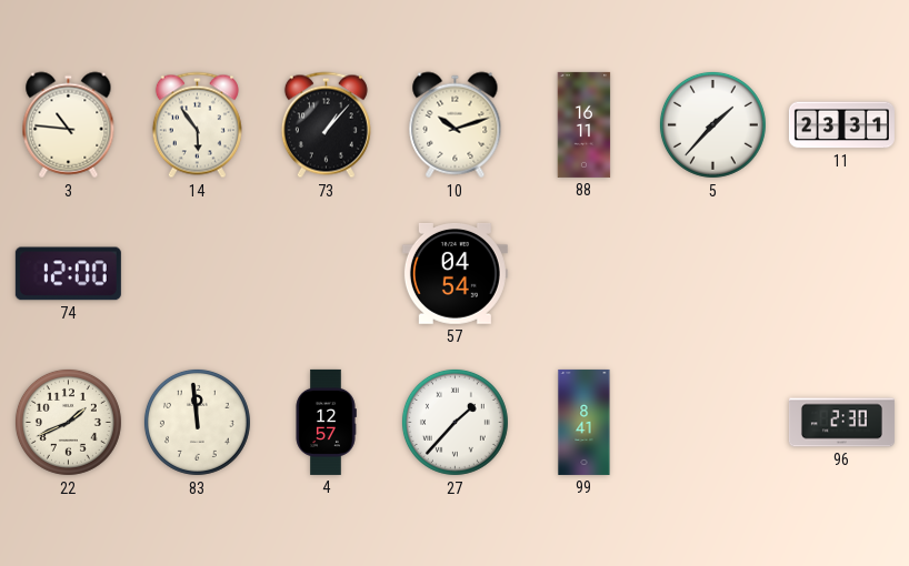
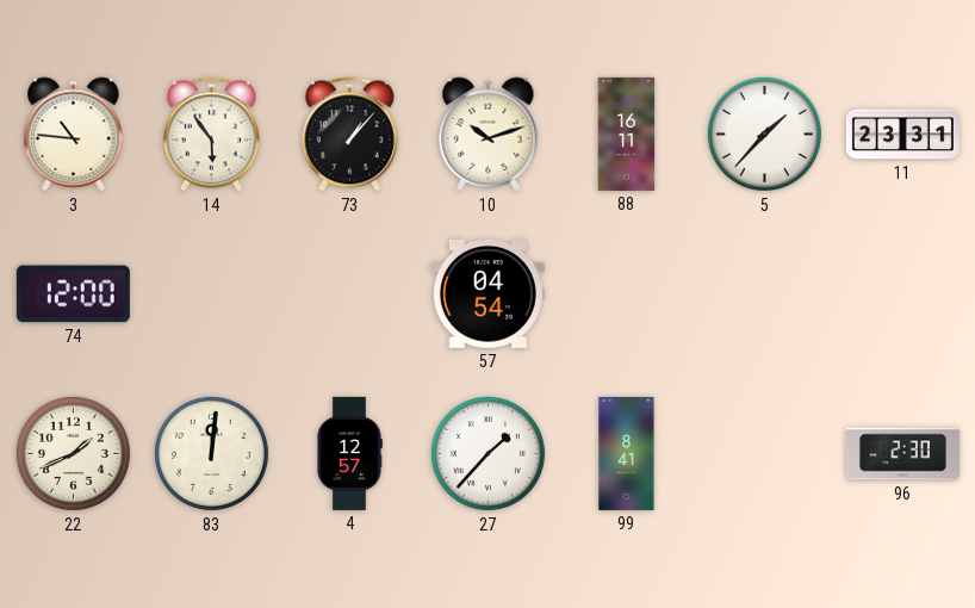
83: 11:59 -> 12:01
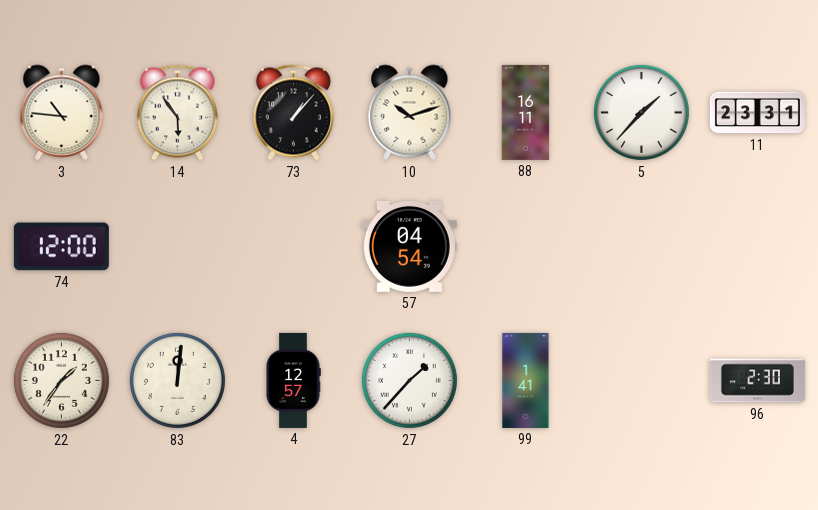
22: 1:41 -> 1:36
99: 8:41 -> 1:41
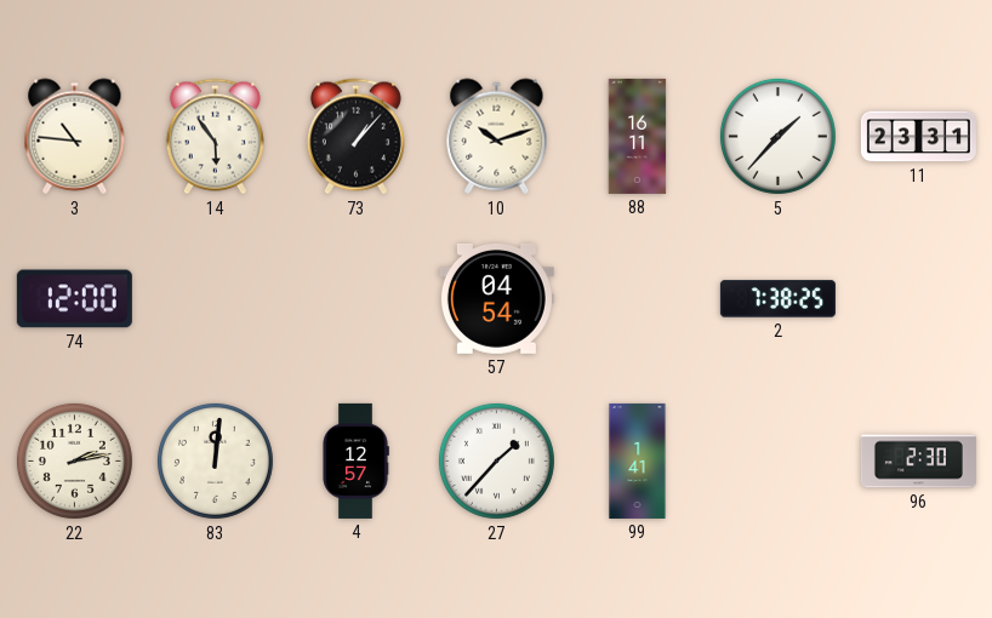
2: none -> 7:38
22: 1:36 -> 2:13
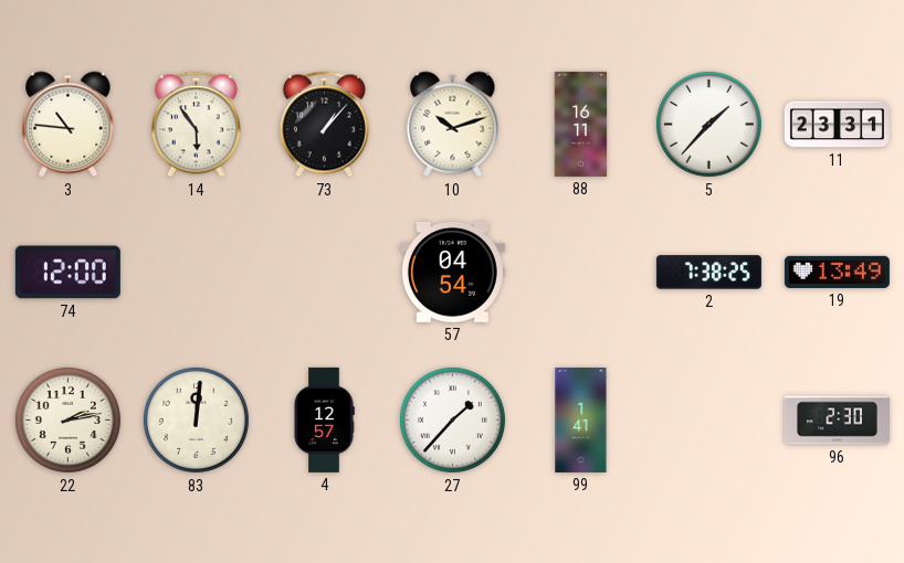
19: none -> 13:49
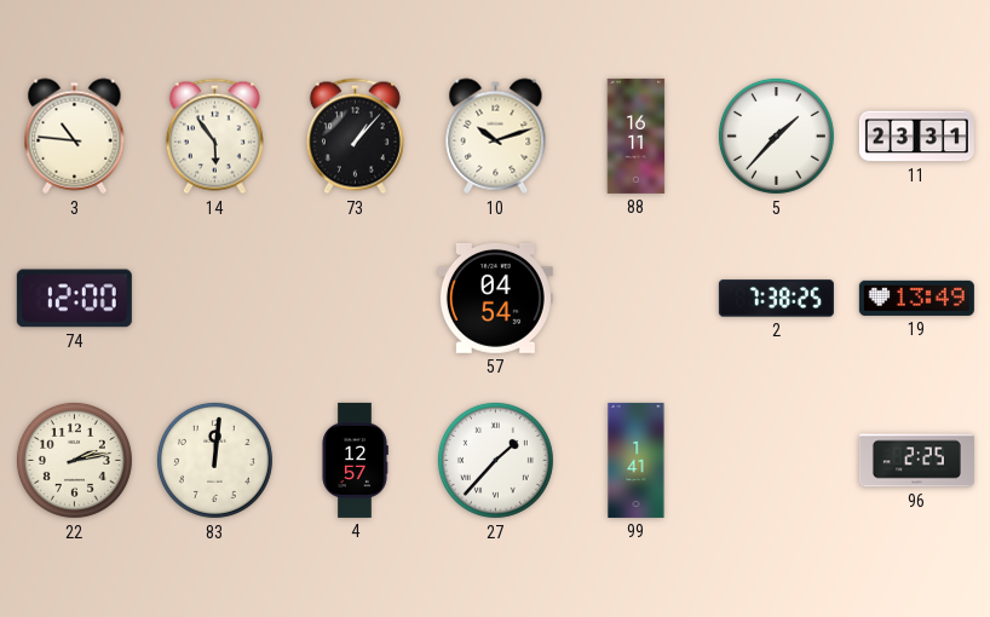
96: 2:30 -> 2:25
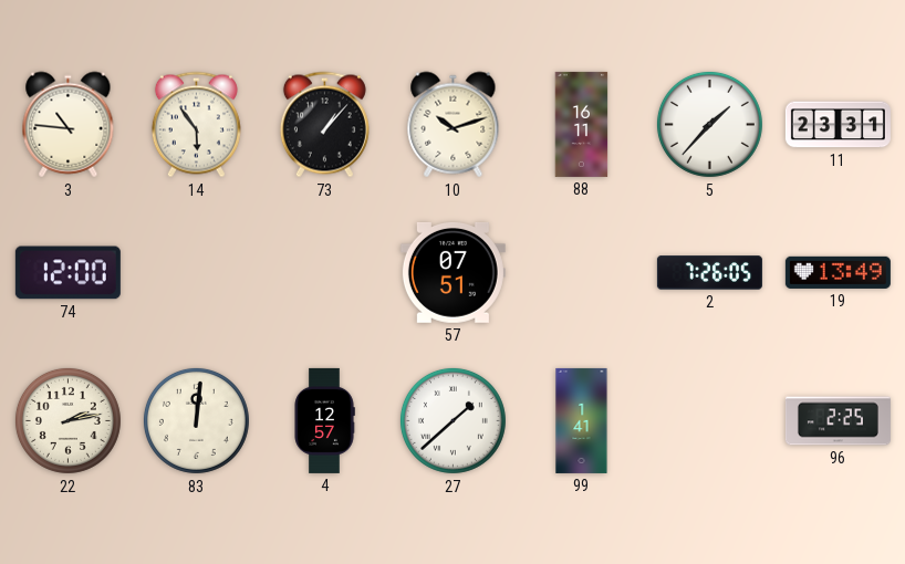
57: 04:54 -> 07:51
2: 7:38 -> 7:26
27: 1:37 -> 1:38
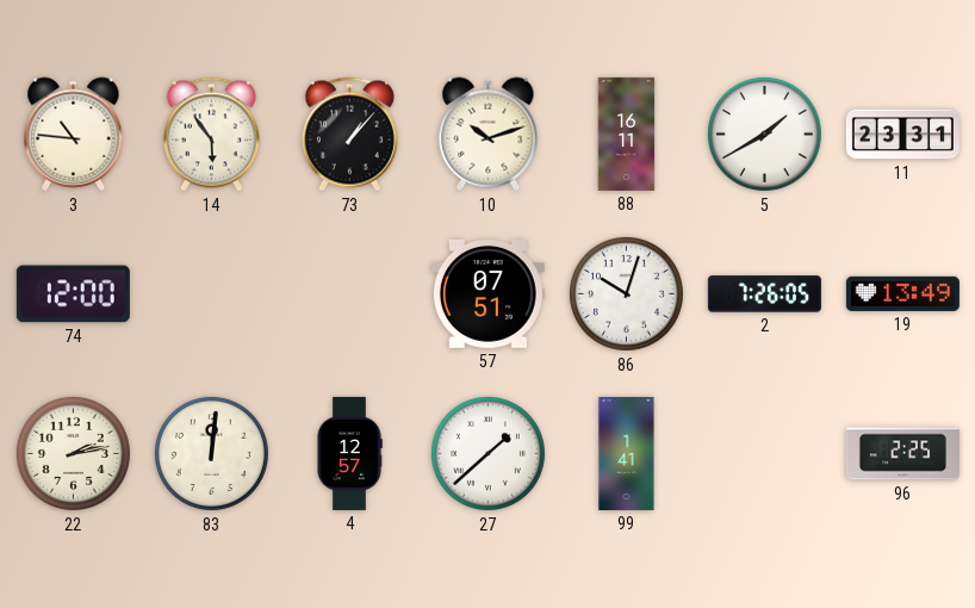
5: 1:37 -> 1:40
86: none -> 10:03
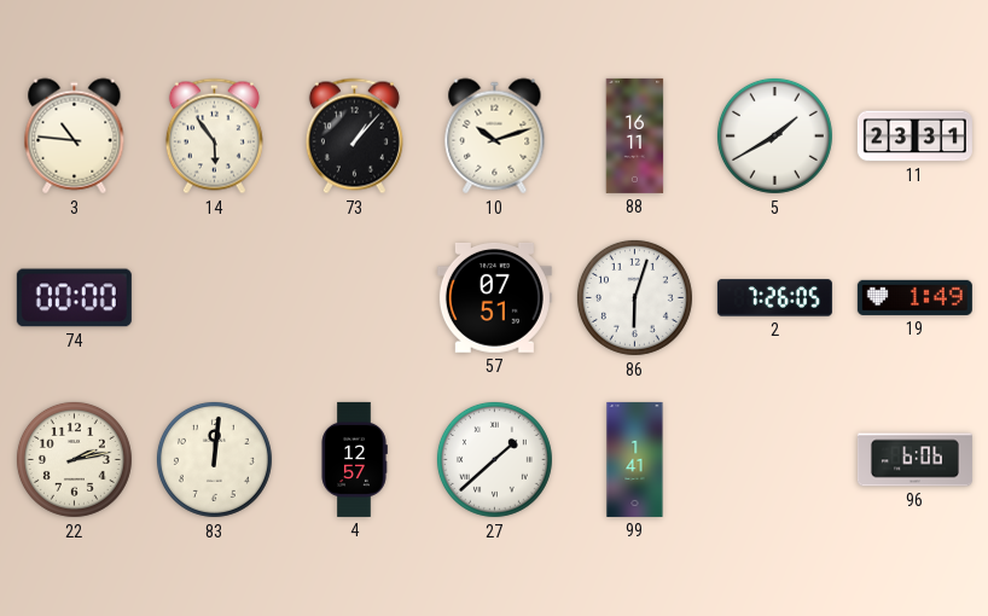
74: 12:00 -> 00:00
86: 10:03 -> 6:03
19: 13:49 -> 1:49
96: 2:25 -> 6:06
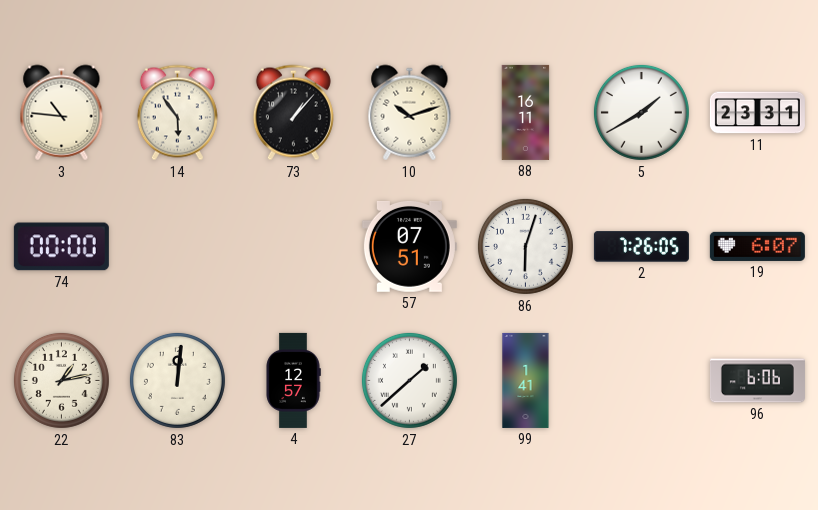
19: 1:49 -> 6:07
22: 2:13 -> 1:13
